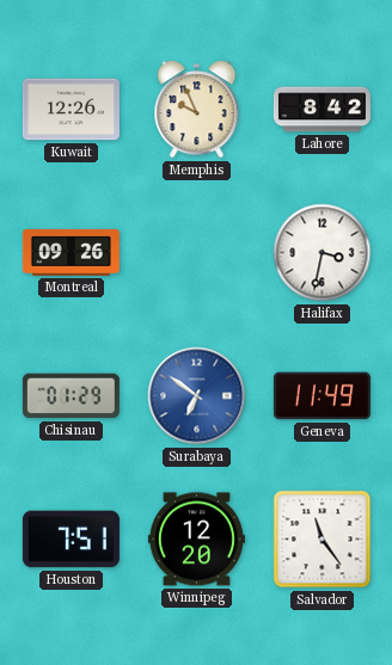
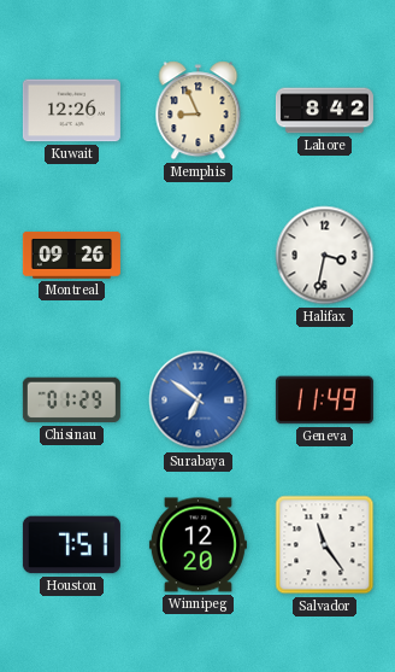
Memphis: 9:56 -> 8:56
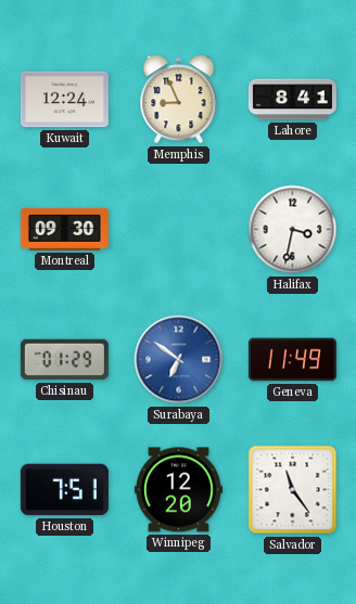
Kuwait: 12:26 -> 12:24
Lahore: 8:42 -> 8:41
Montreal: 09:26 -> 09:30
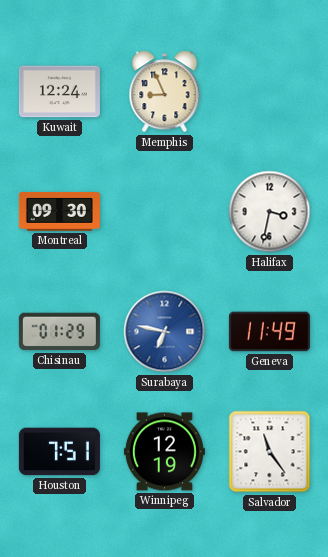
Lahore: 8:41 -> none
Surabaya: 6:51 -> 6:47
Winnipeg: 12:20 -> 12:19
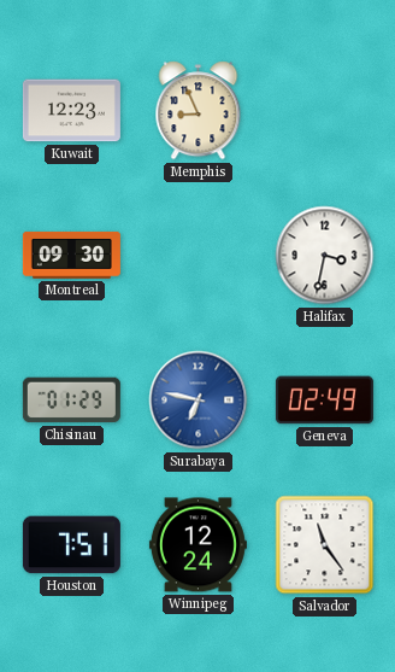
Kuwait: 12:24 -> 12:23
Geneva: 11:49 -> 02:49
Winnipeg: 12:19 -> 12:24
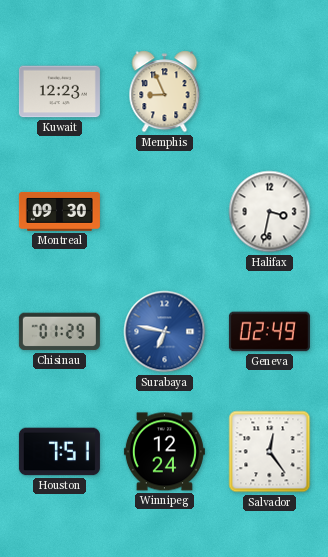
Salvador: 11:24 -> 12:24
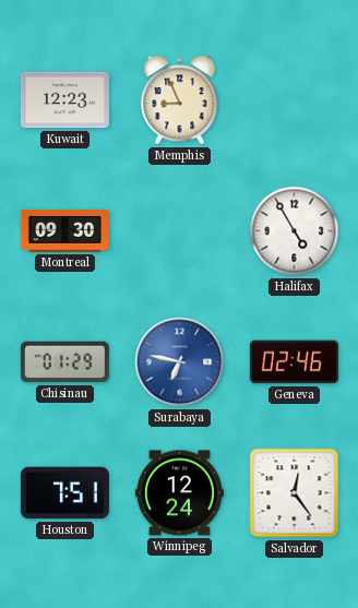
Halifax: 3:32 -> 4:55
Geneva: 02:49 -> 02:46
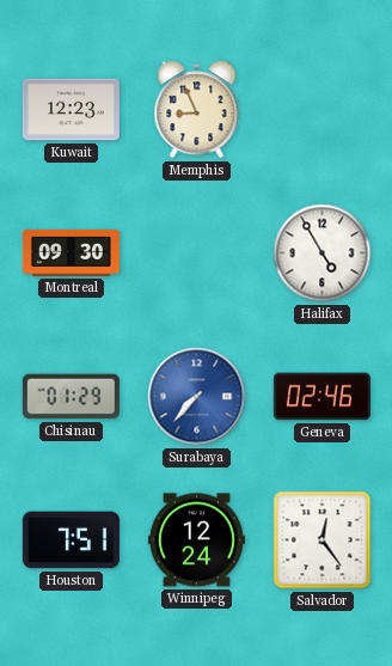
Surabaya: 6:47 -> 7:37
